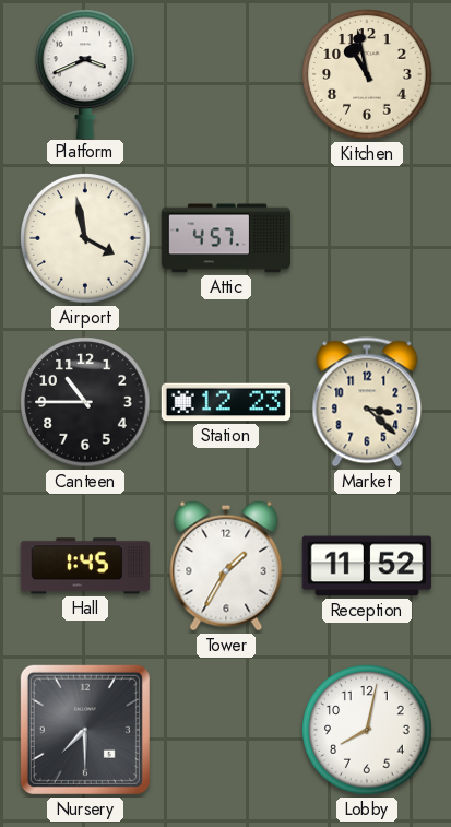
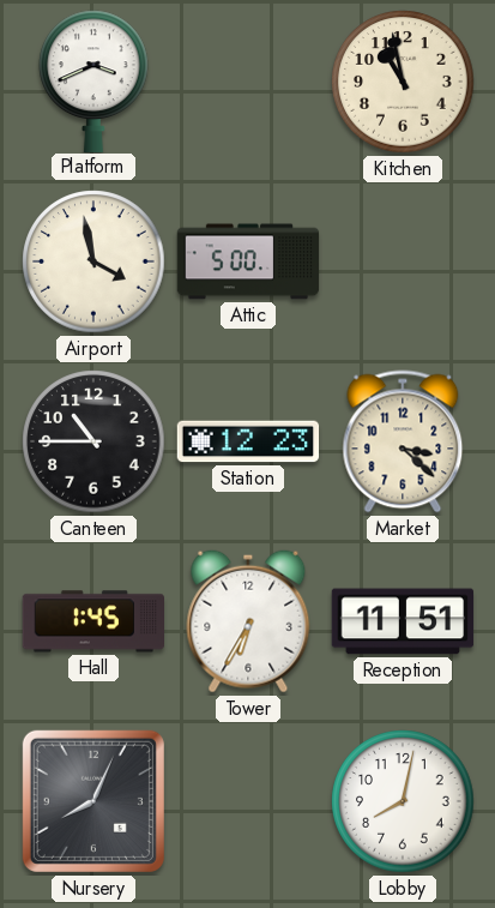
Attic: 4:57 -> 5:00
Tower: 1:35 -> 6:35
Reception: 11:52 -> 11:51
Nursery: 7:30 -> 8:04
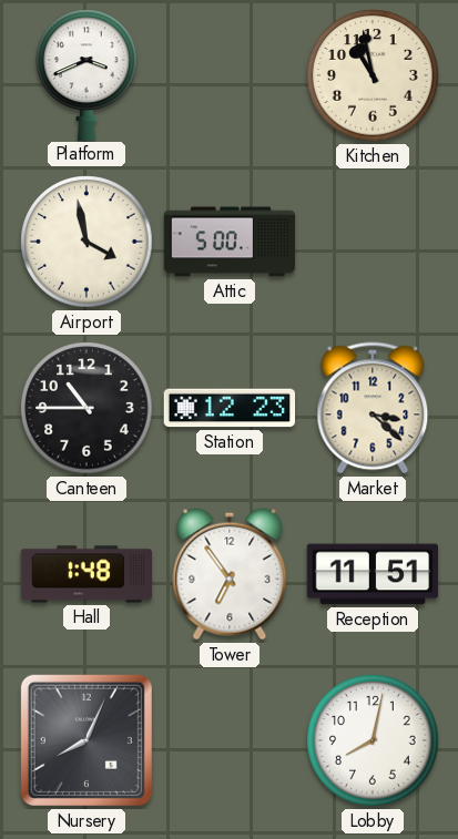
Hall: 1:45 -> 1:48
Tower: 6:35 -> 6:54
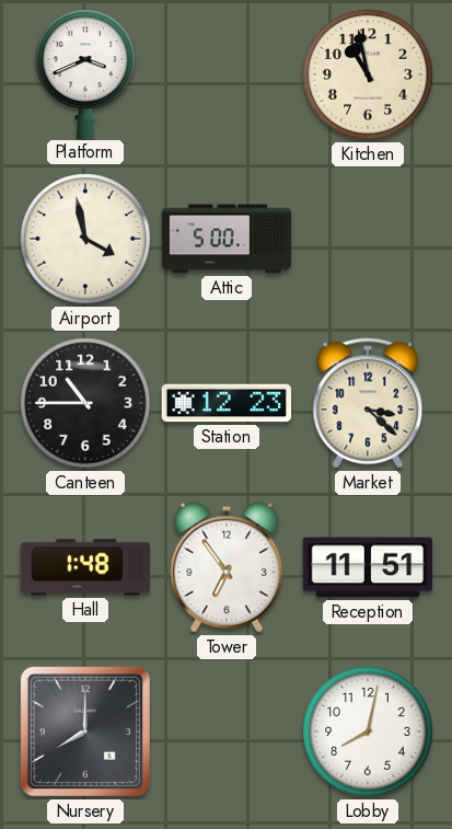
Nursery: 8:04 -> 8:00
